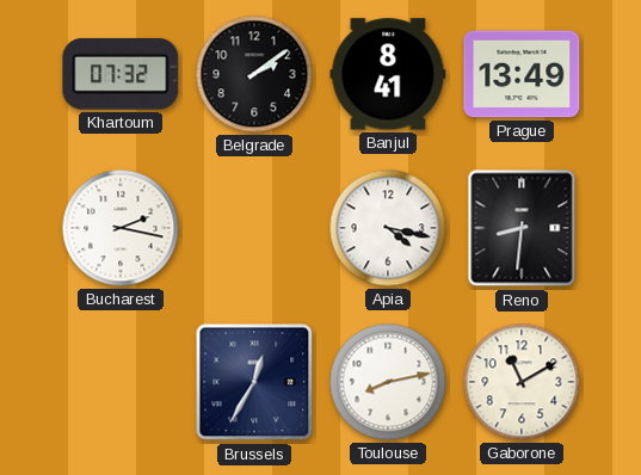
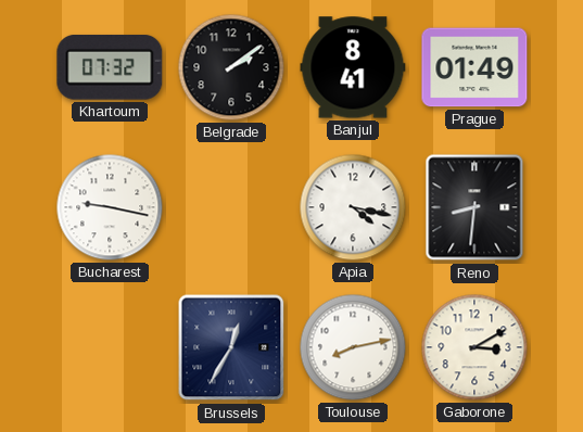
Prague: 13:49 -> 01:49
Bucharest: 2:17 -> 9:17
Gaborone: 11:10 -> 3:10
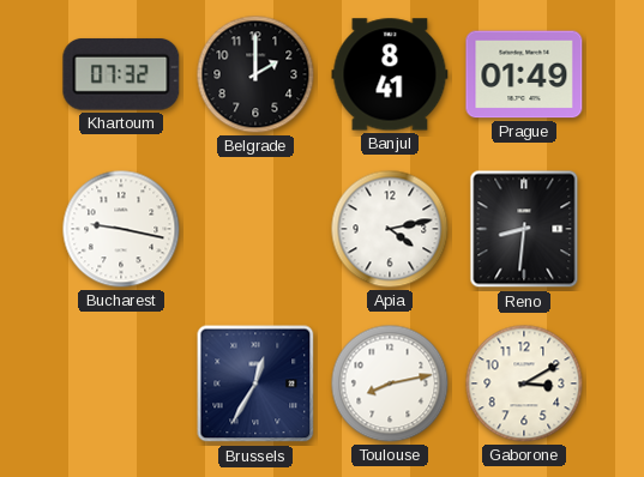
Belgrade: 2:09 -> 2:00
Apia: 4:17 -> 4:13
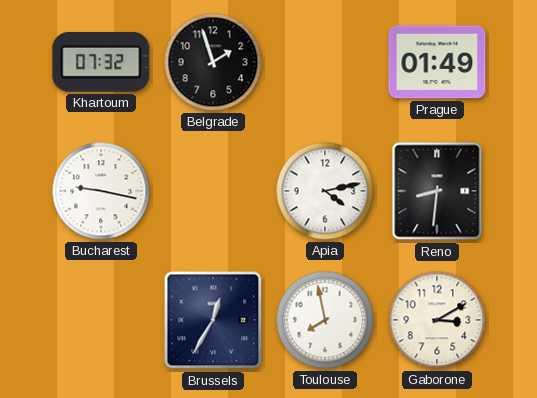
Belgrade: 2:00 -> 1:57
Banjul: 8:41 -> none
Toulouse: 8:13 -> 7:58
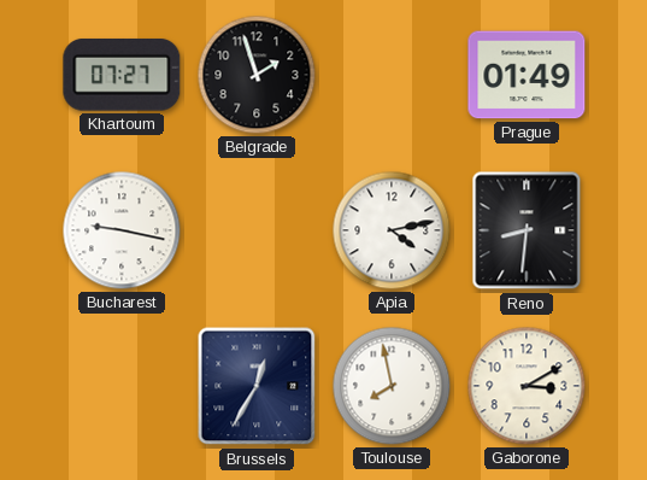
Khartoum: 07:32 -> 07:27
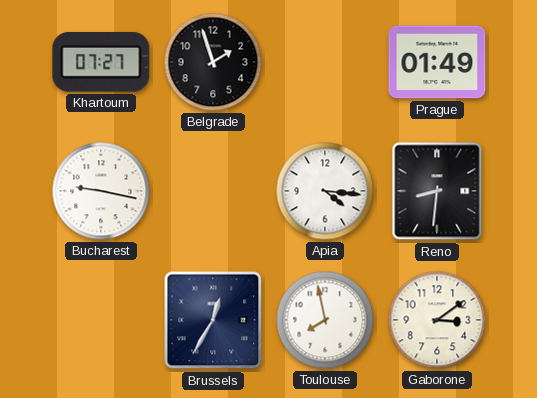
Apia: 4:13 -> 4:16
Gaborone: 3:10 -> 3:09
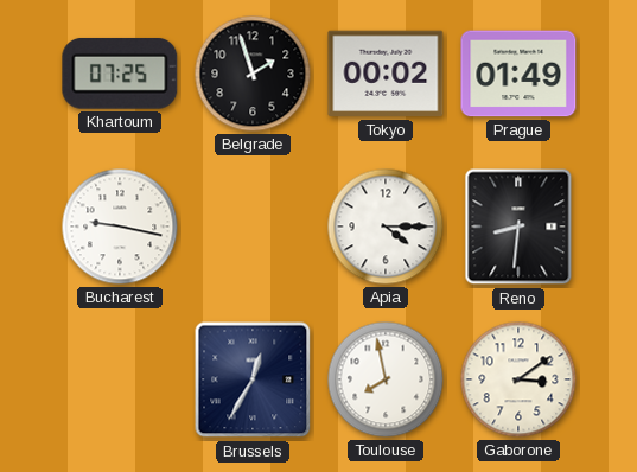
Khartoum: 07:27 -> 07:25
Tokyo: none -> 00:02
Apia: 4:16 -> 4:15
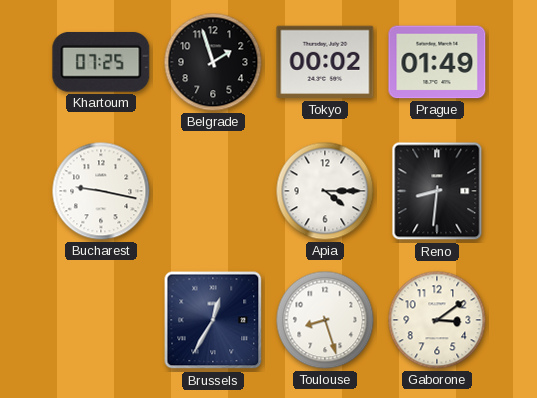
Toulouse: 7:58 -> 8:27
